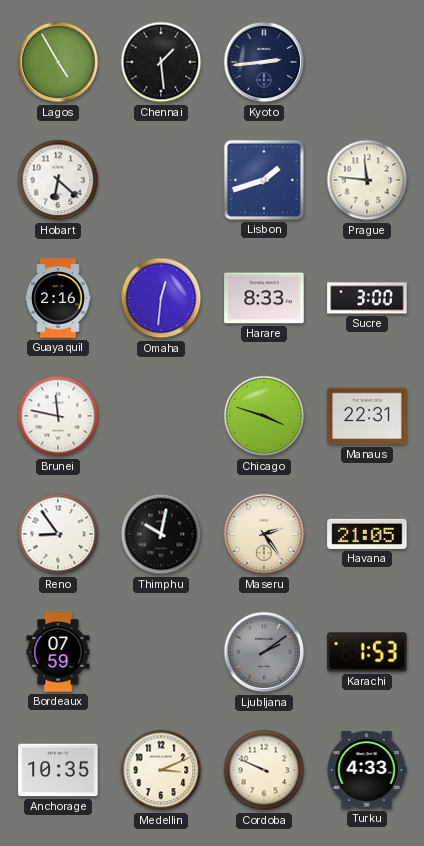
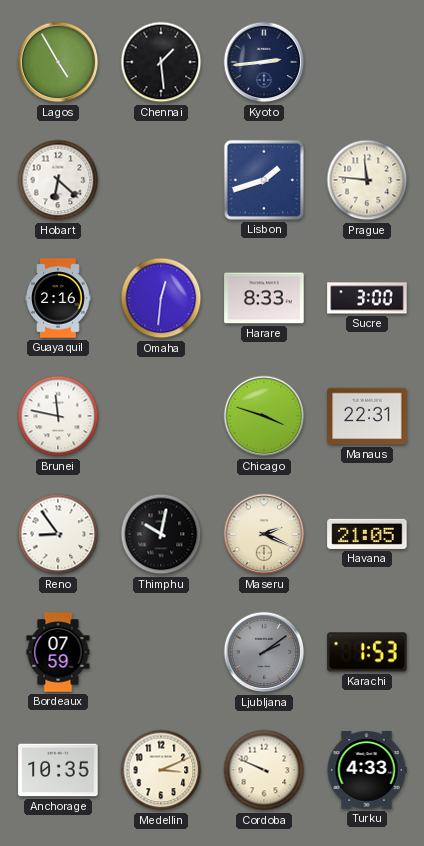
Maseru: 2:24 -> 2:19
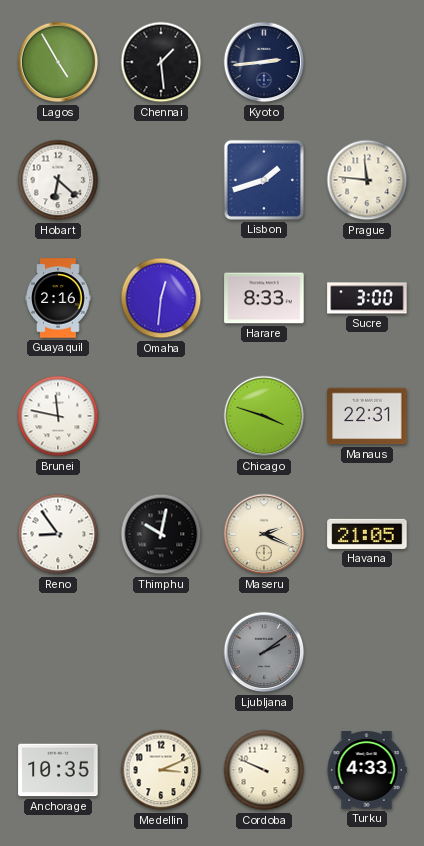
Bordeaux: 07:59 -> none
Karachi: 1:53 -> none
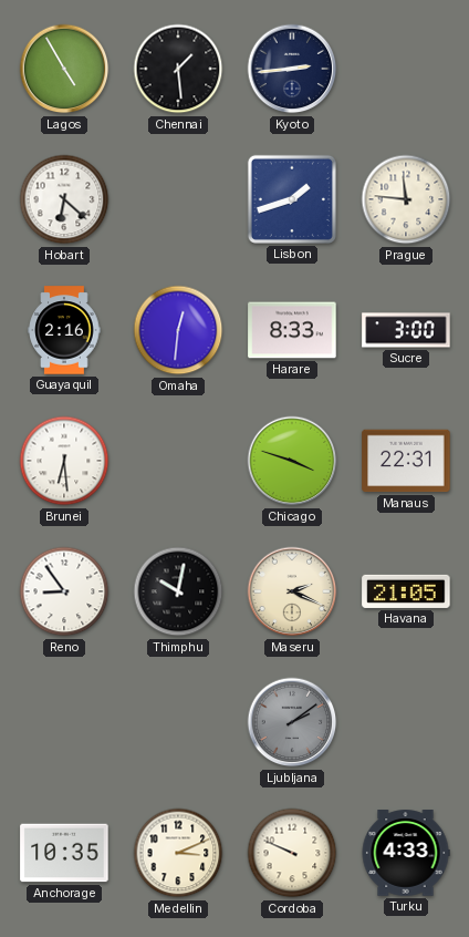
Brunei: 11:47 -> 6:29
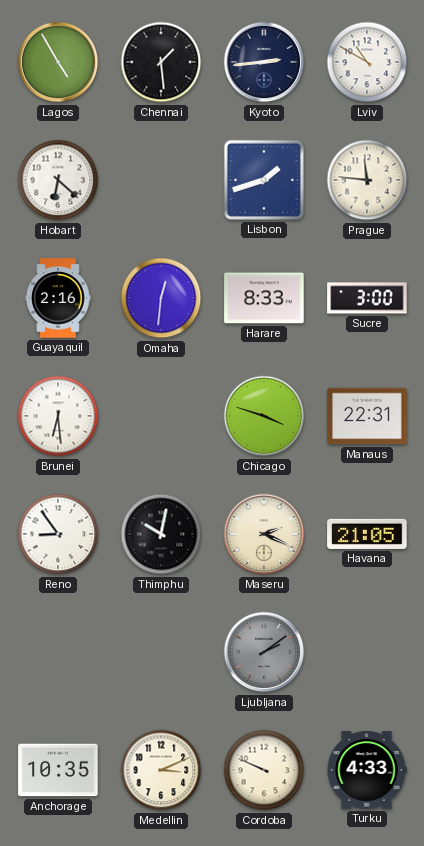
Lviv: none -> 10:50
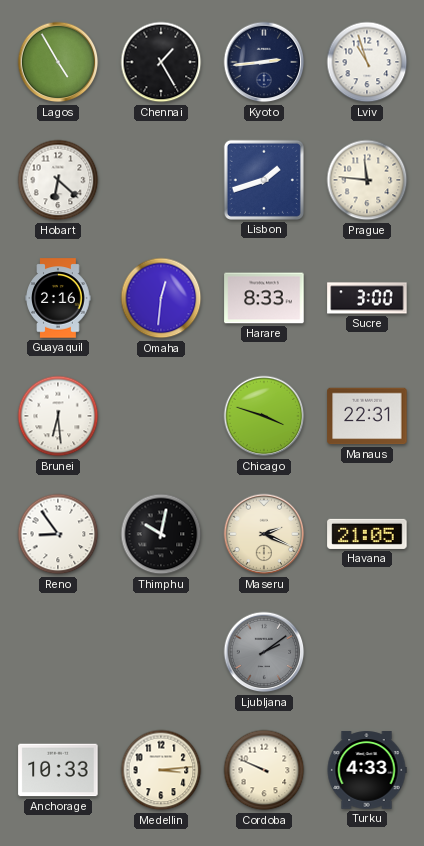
Chennai: 1:29 -> 1:25
Lviv: 10:50 -> 10:57
Anchorage: 10:35 -> 10:33
Medellin: 3:11 -> 3:14
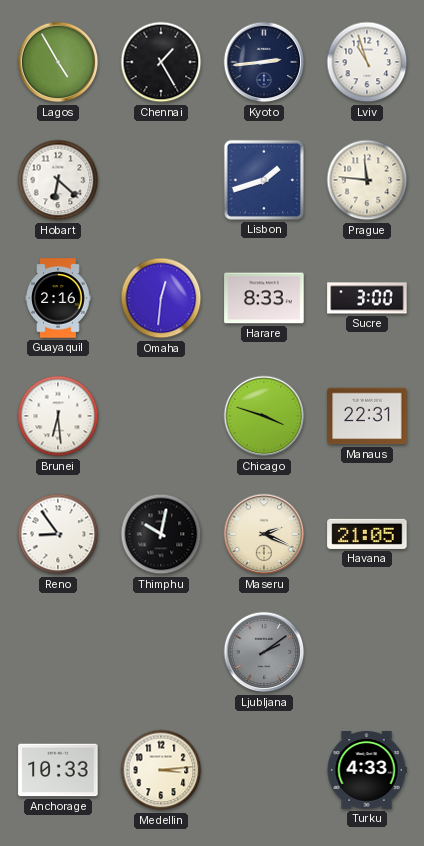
Cordoba: 9:49 -> none
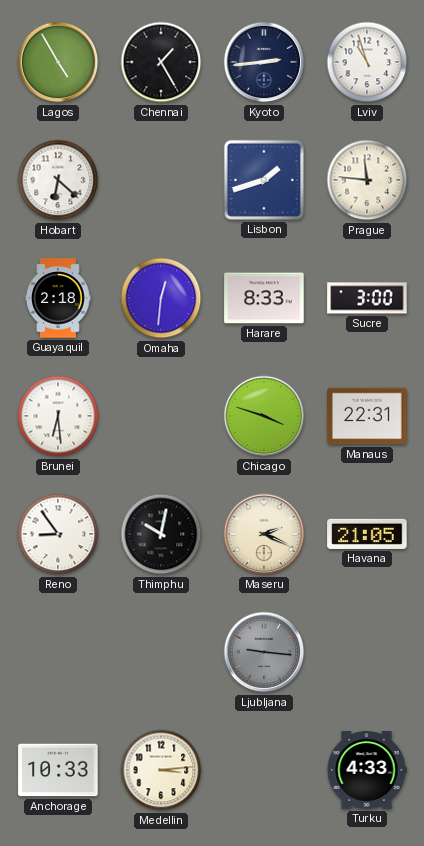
Guayaquil: 2:16 -> 2:18
Ljubljana: 2:09 -> 9:16
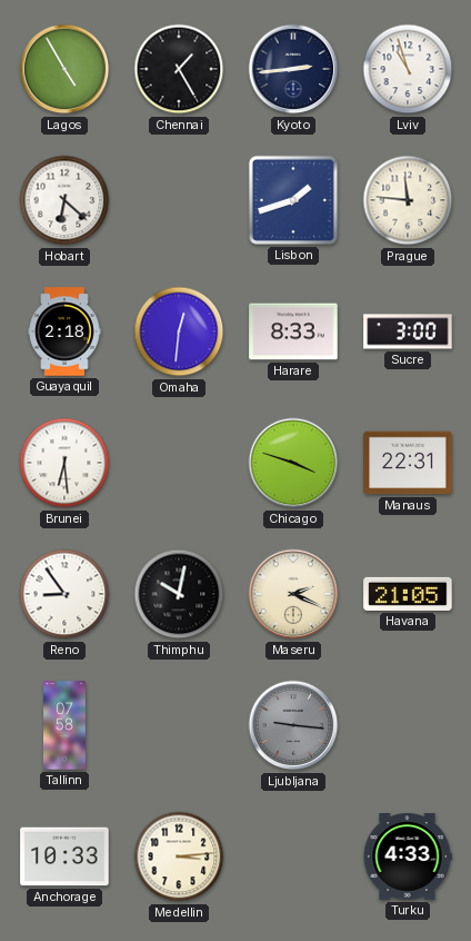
Tallinn: none -> 07:58
